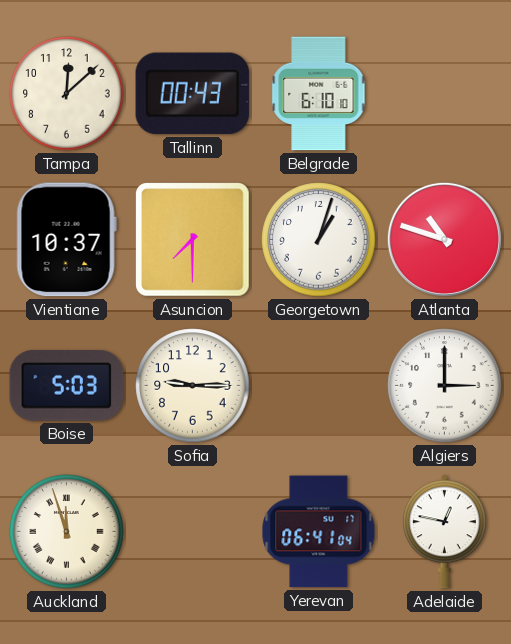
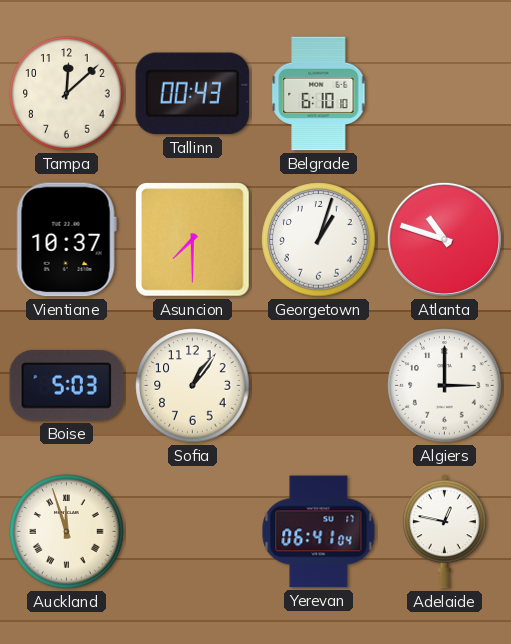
Sofia: 9:15 -> 1:06
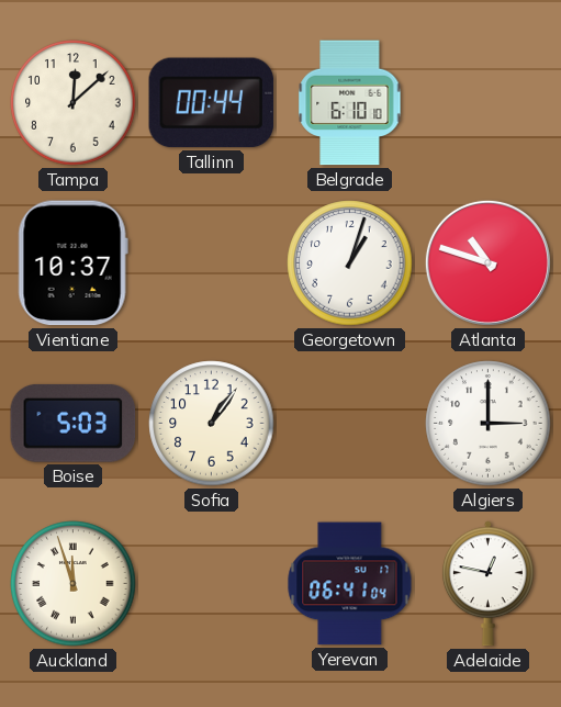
Tallinn: 00:43 -> 00:44
Asuncion: 7:30 -> none
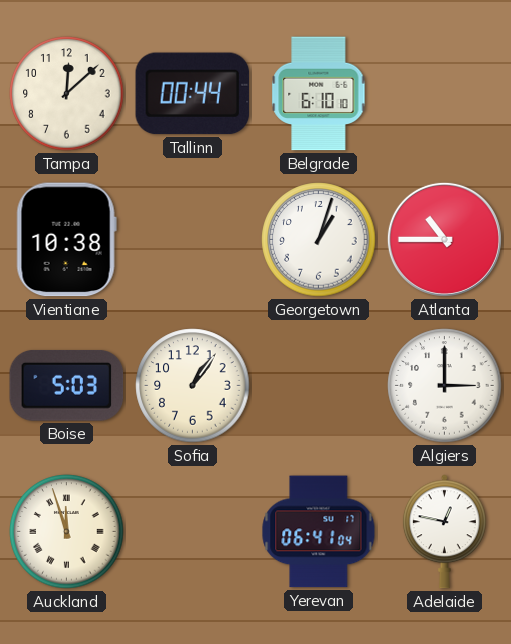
Vientiane: 10:37 -> 10:38
Atlanta: 10:48 -> 10:45
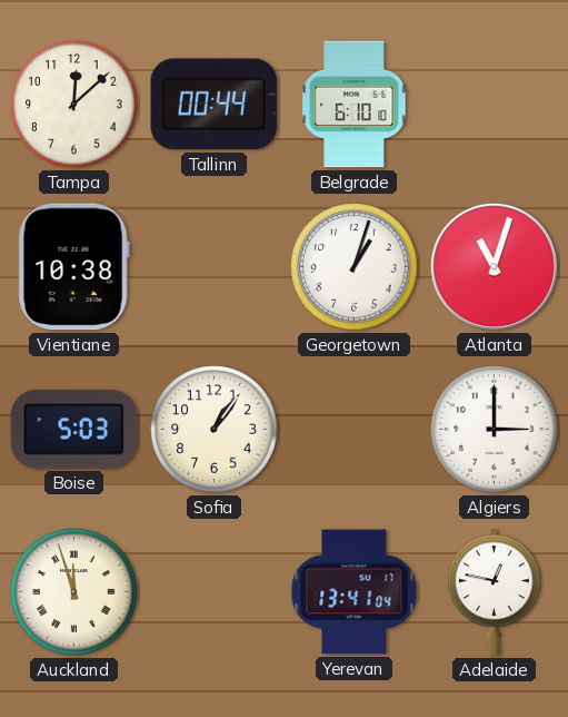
Atlanta: 10:45 -> 11:03
Yerevan: 06:41 -> 13:41
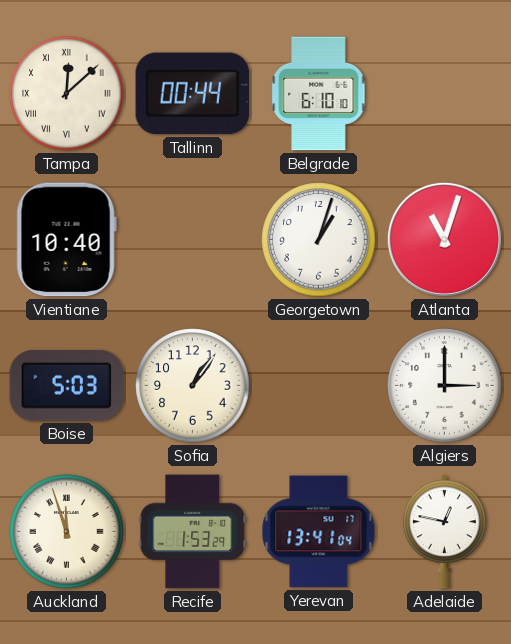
Tampa numerals: Arabic -> Roman
Vientiane: 10:38 -> 10:40
Recife: none -> 1:53
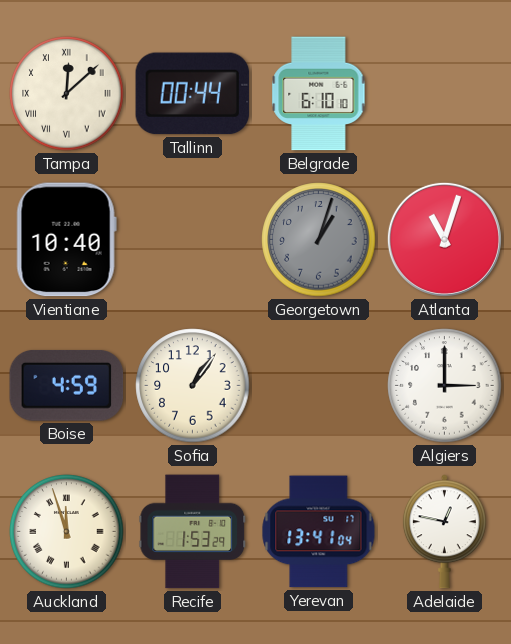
Georgetown dial: white -> grey
Boise: 5:03 -> 4:59
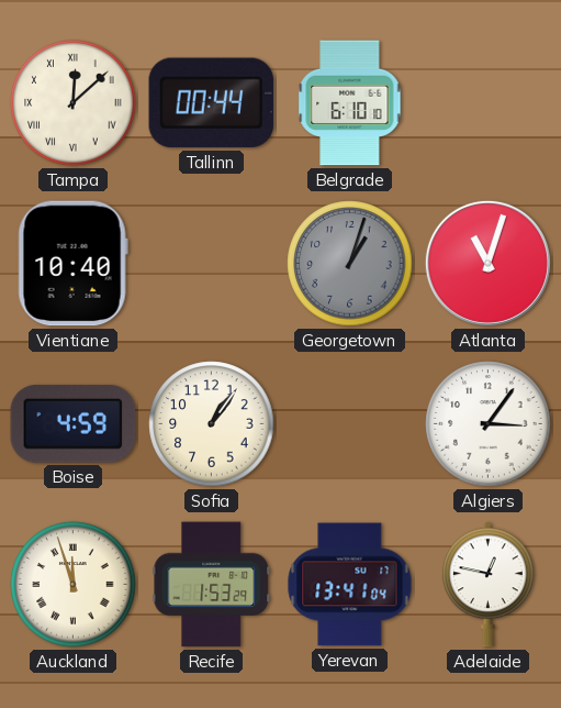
Algiers: 3:00 -> 3:06
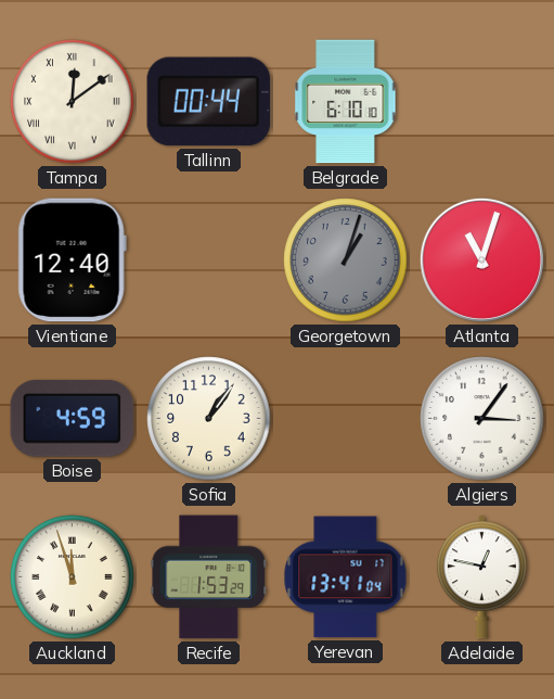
Tampa: 12:08 -> 12:09
Vientiane: 10:40 -> 12:40
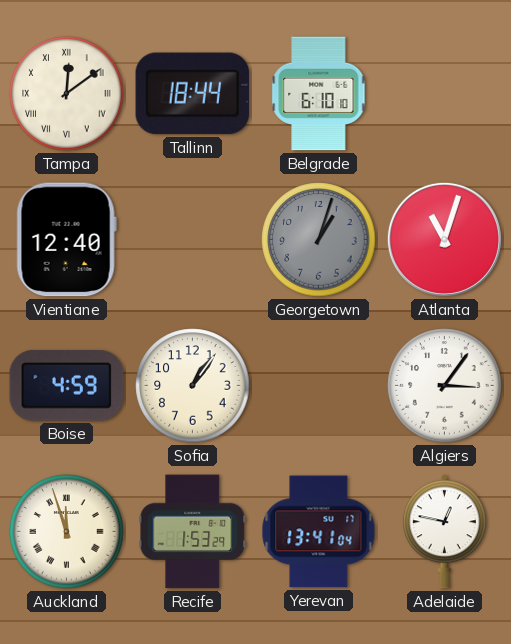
Tallinn: 00:44 -> 18:44
